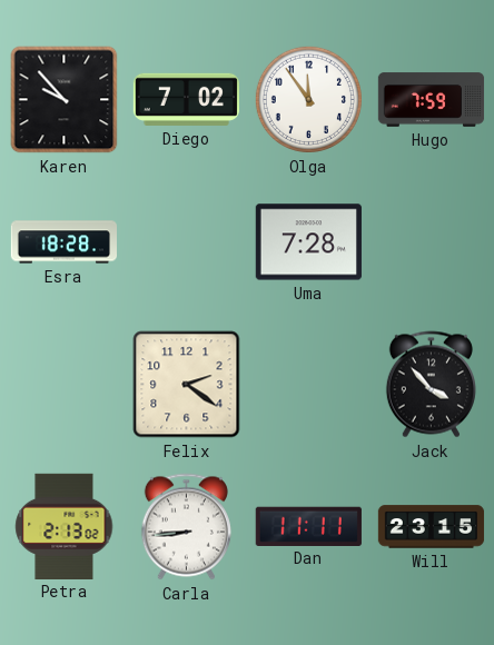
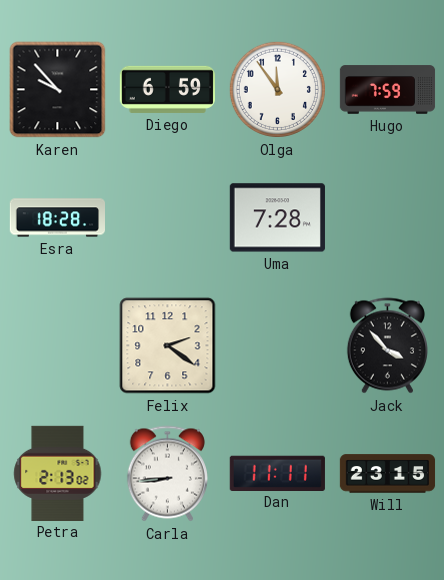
Diego: 7:02 -> 6:59
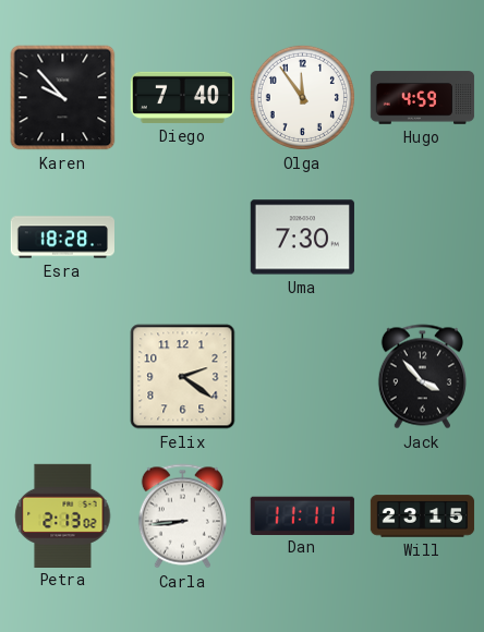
Diego: 6:59 -> 7:40
Hugo: 7:59 -> 4:59
Uma: 7:28 -> 7:30
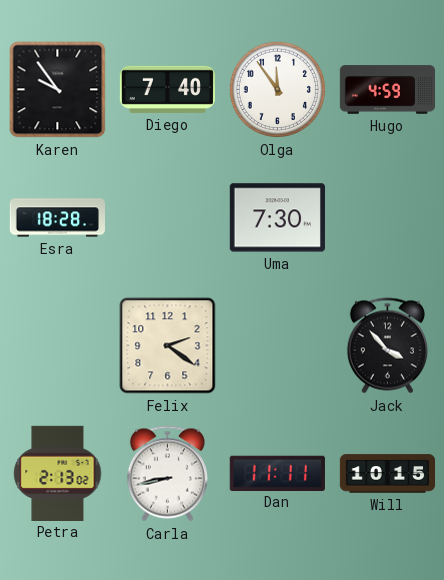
Karen: 9:53 -> 9:54
Carla: 8:44 -> 8:43
Will: 23:15 -> 10:15
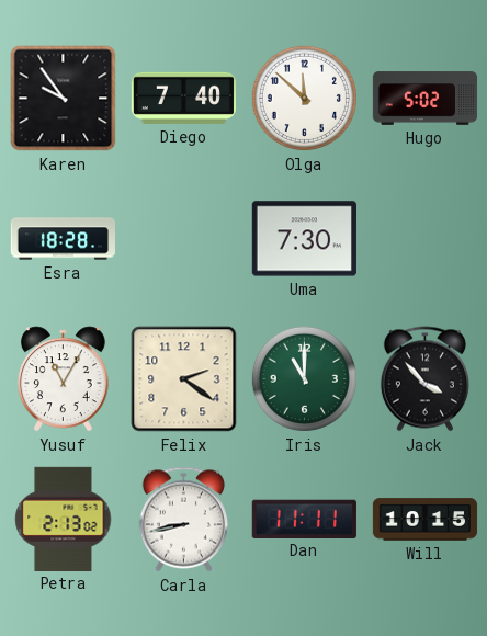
Olga: 11:54 -> 11:52
Hugo: 4:59 -> 5:02
Yusuf: none -> 11:05
Iris: none -> 11:00
